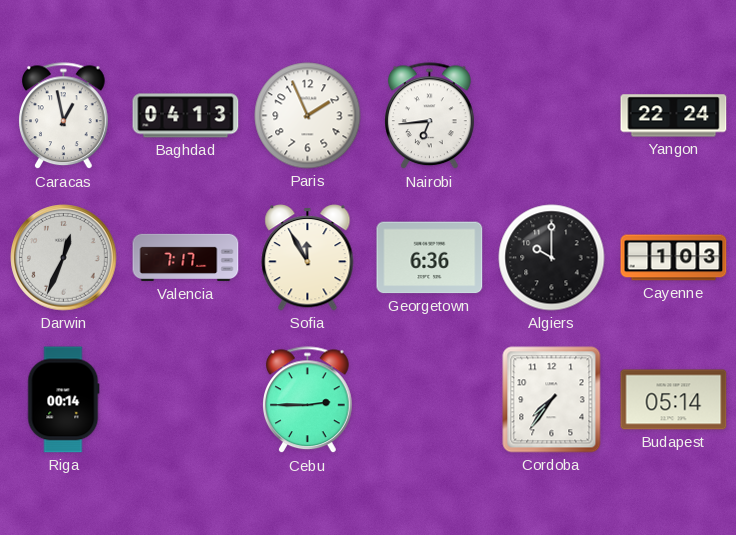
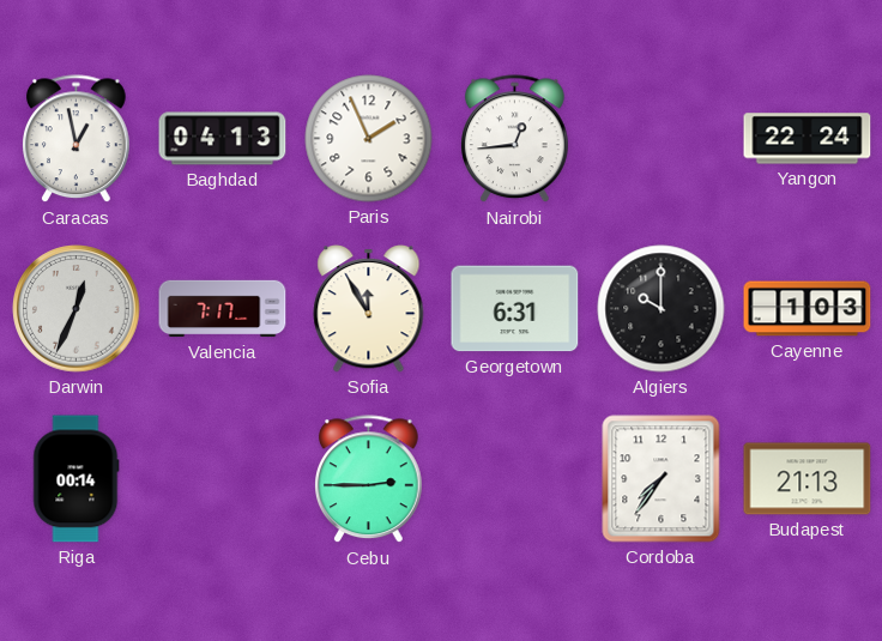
Nairobi: 6:44 -> 12:44
Georgetown: 6:36 -> 6:31
Budapest: 05:14 -> 21:13
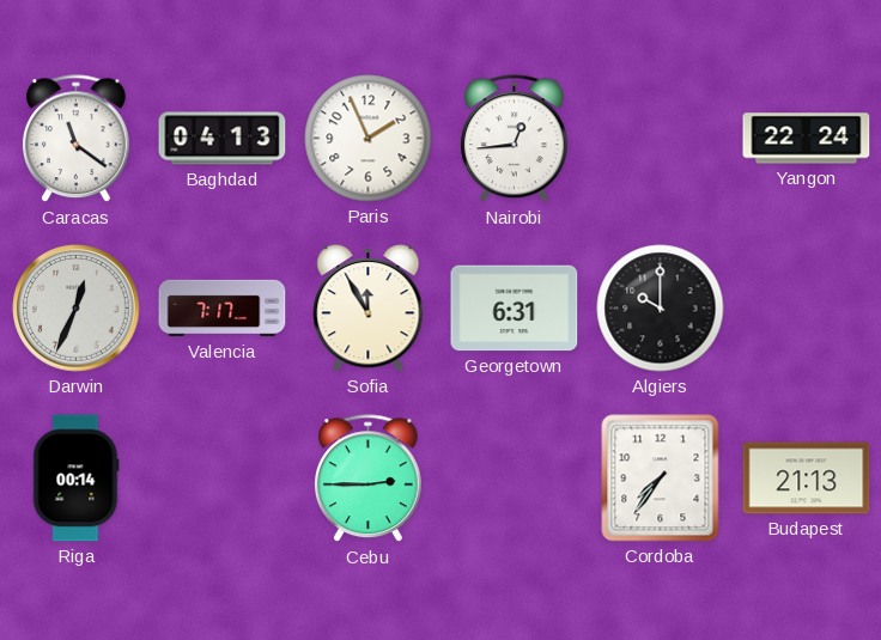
Caracas: 12:58 -> 11:21
Cayenne: 1:03 -> none
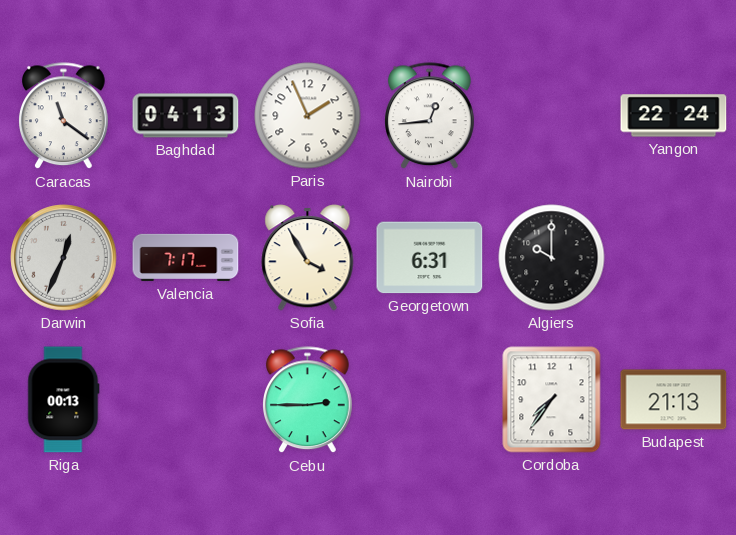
Sofia: 11:55 -> 3:55
Riga: 00:14 -> 00:13
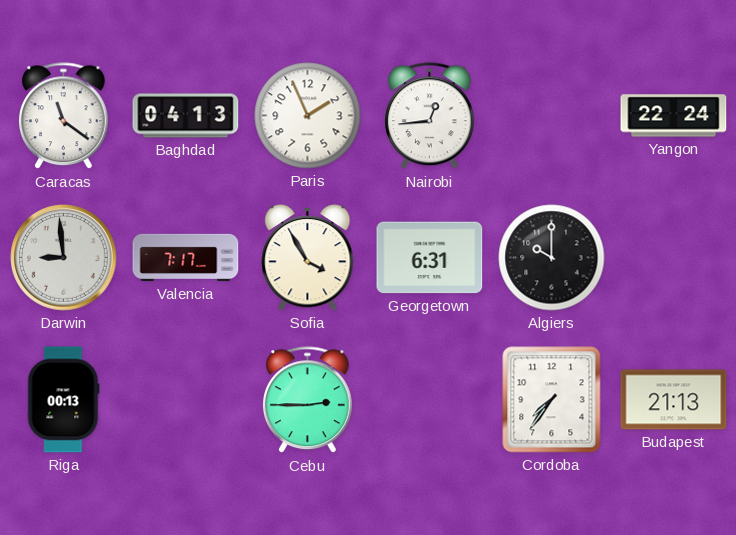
Darwin: 12:34 -> 8:59
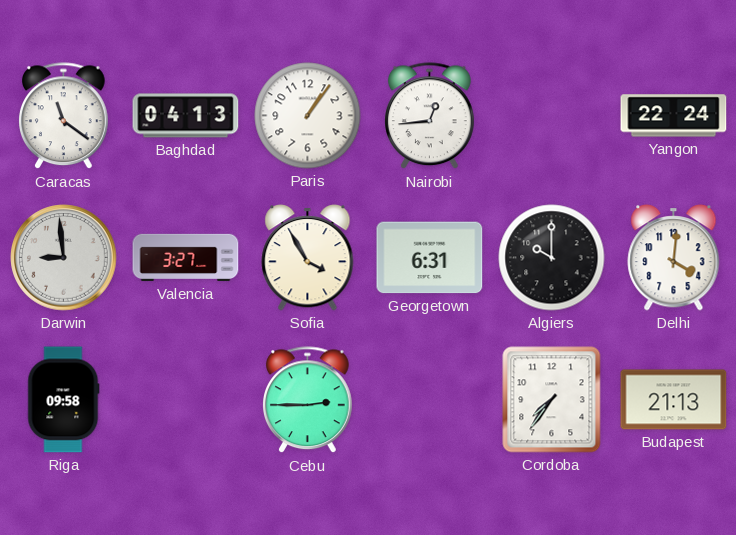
Paris: 1:56 -> 1:06
Valencia: 7:17 -> 3:27
Delhi: none -> 4:01
Riga: 00:13 -> 09:58
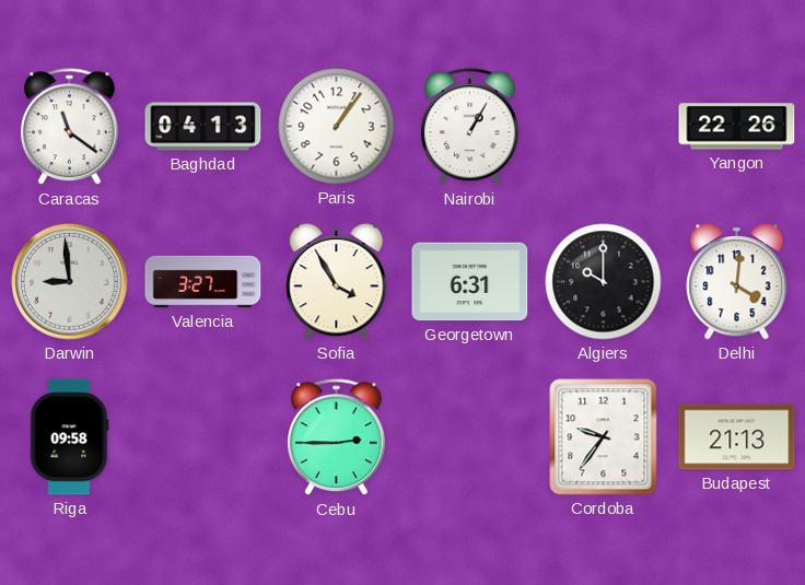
Nairobi: 12:44 -> 1:05
Yangon: 22:24 -> 22:26
Cordoba: 7:36 -> 9:36
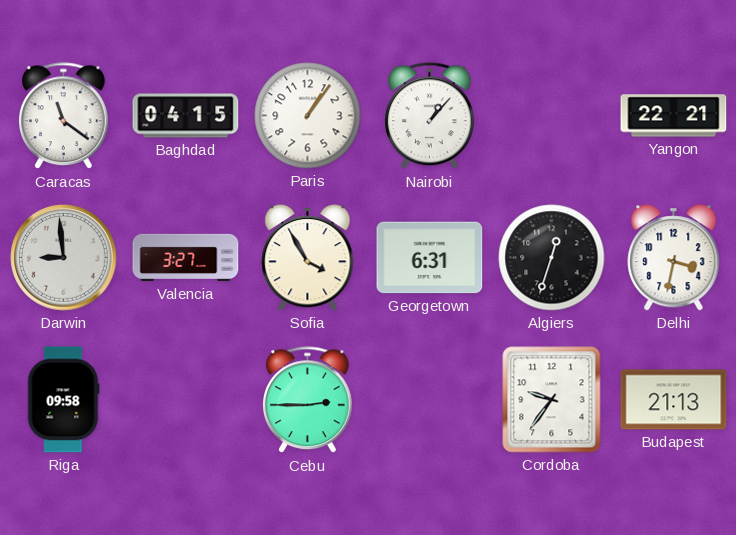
Baghdad: 04:13 -> 04:15
Nairobi: 1:05 -> 1:07
Yangon: 22:26 -> 22:21
Algiers: 10:00 -> 12:33
Delhi: 4:01 -> 3:32
